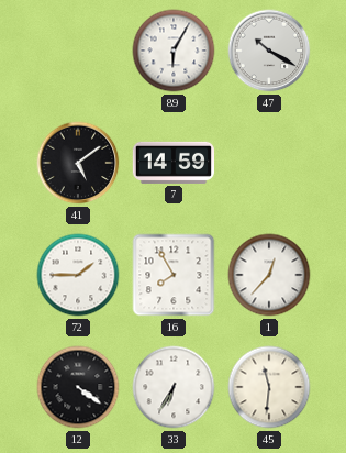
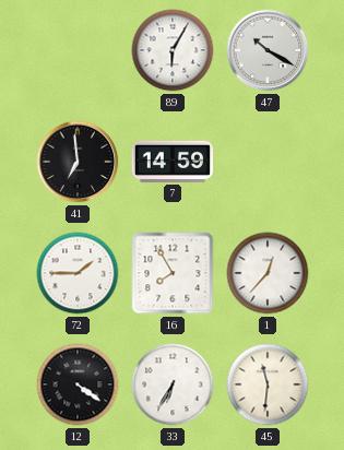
41: 5:09 -> 6:59
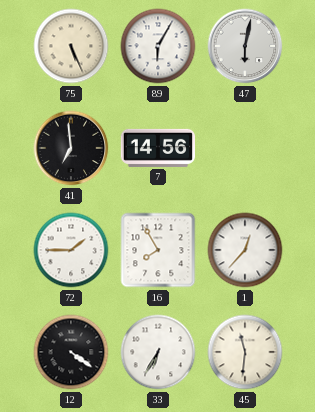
75: none -> 5:26
47: 10:20 -> 6:02
7: 14:59 -> 14:56
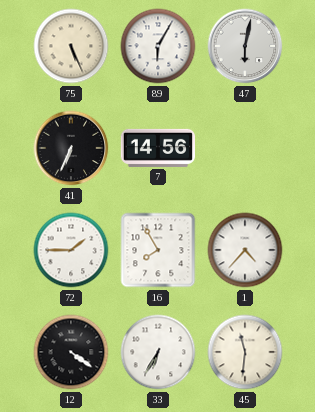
41: 6:59 -> 6:34
1: 12:37 -> 4:37
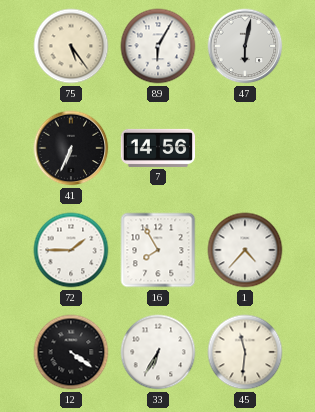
75: 5:26 -> 5:24
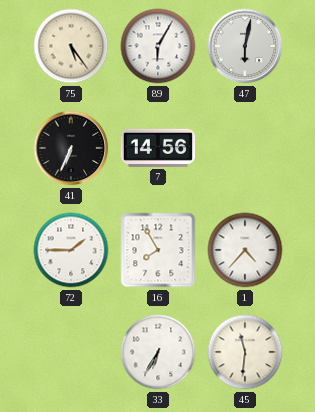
12: 4:21 -> none
